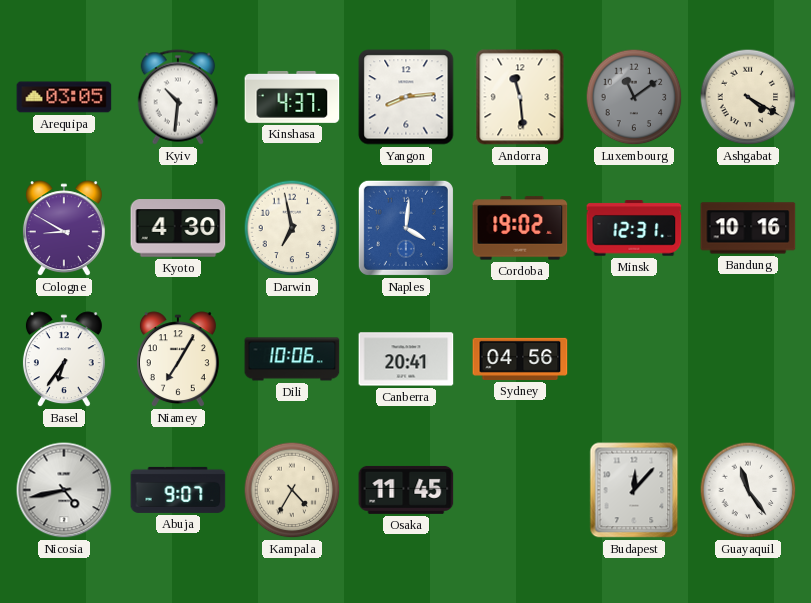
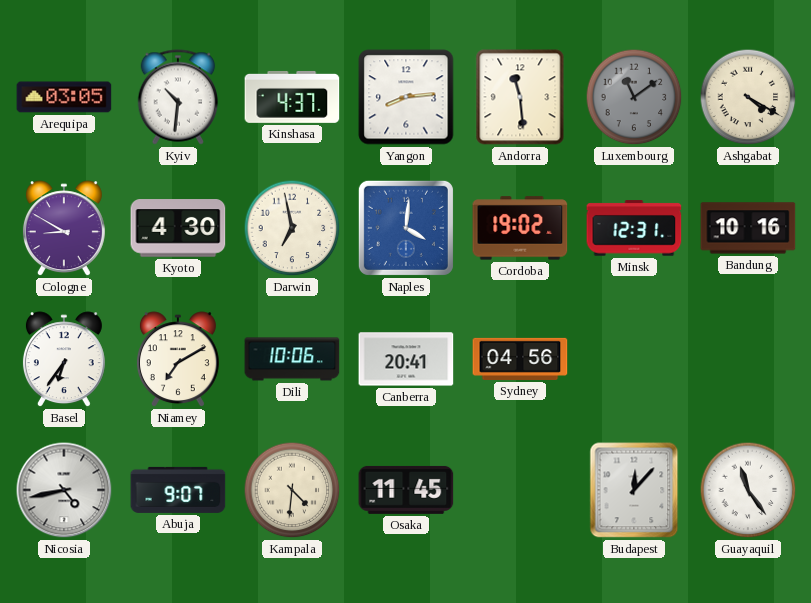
Niamey: 7:05 -> 7:10
Kampala: 4:35 -> 4:31
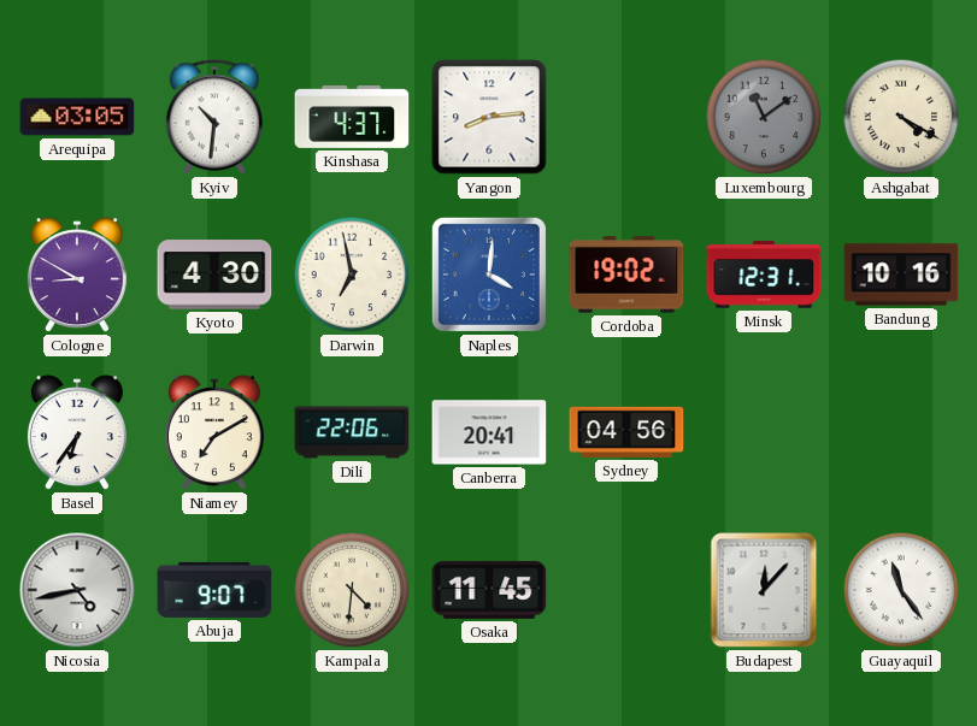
Andorra: 11:29 -> none
Dili: 10:06 -> 22:06
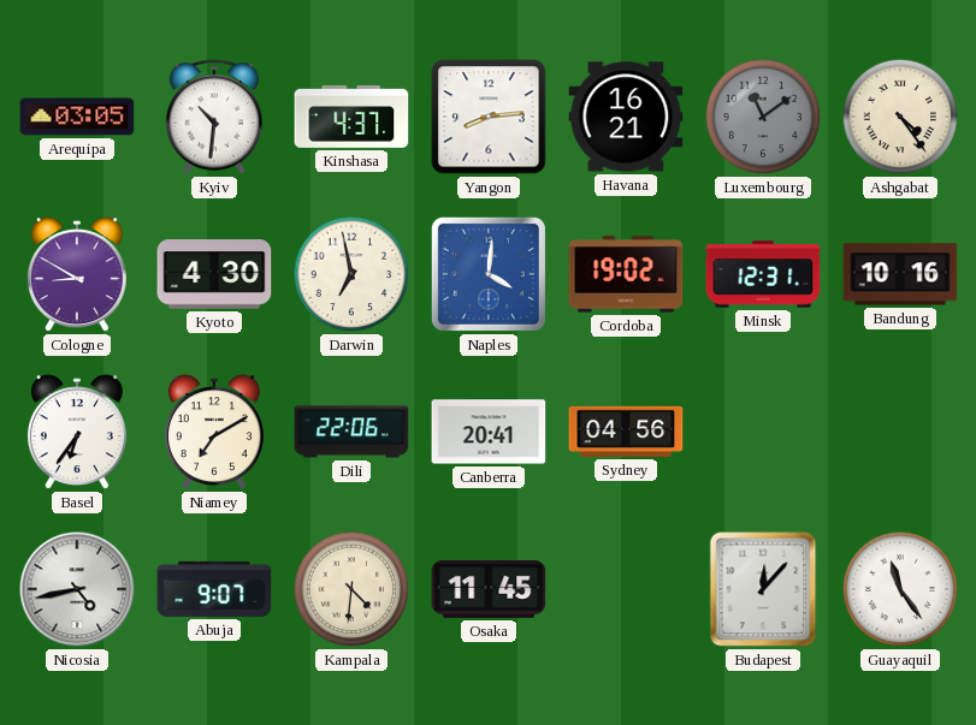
Havana: none -> 16:21
Ashgabat: 4:20 -> 4:24
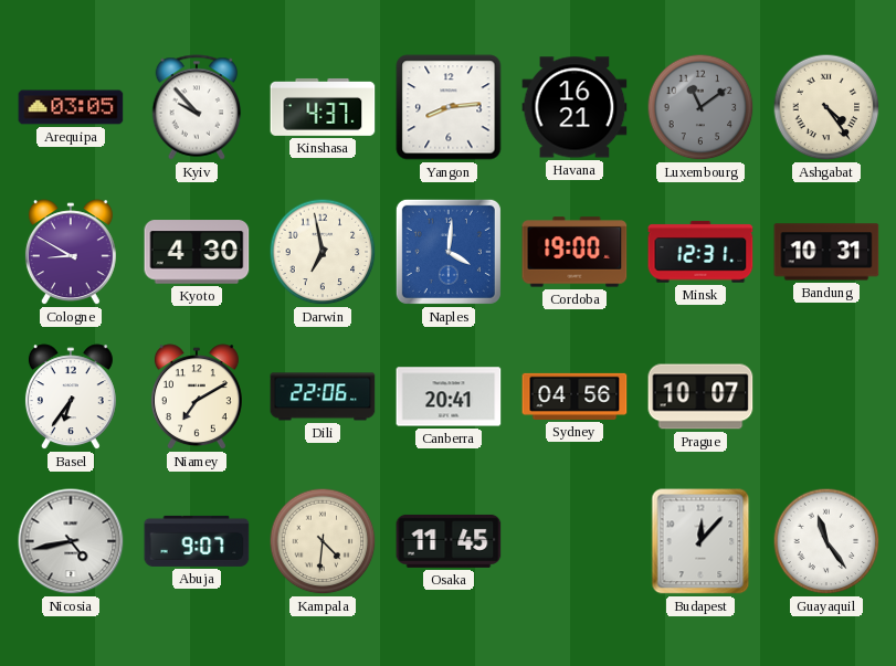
Kyiv: 10:31 -> 9:53
Cordoba: 19:02 -> 19:00
Bandung: 10:16 -> 10:31
Prague: none -> 10:07
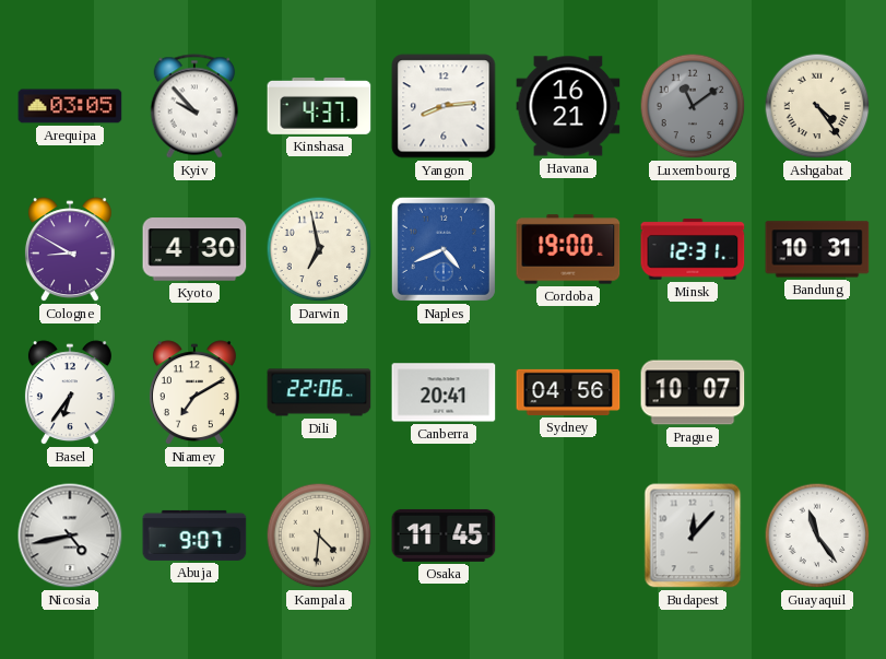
Naples: 4:01 -> 4:41
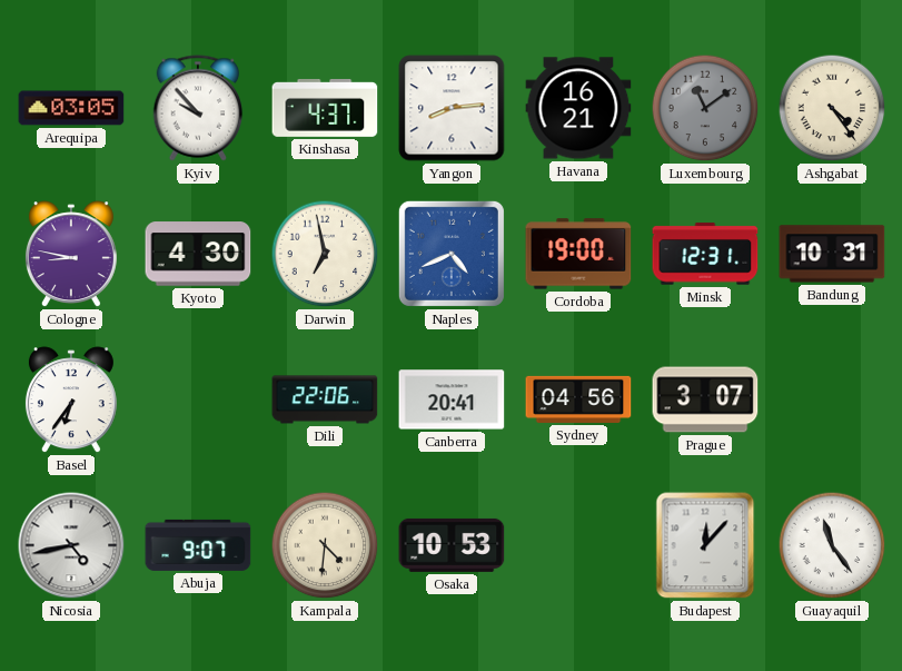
Cologne: 8:50 -> 8:47
Niamey: 7:10 -> none
Prague: 10:07 -> 3:07
Osaka: 11:45 -> 10:53
